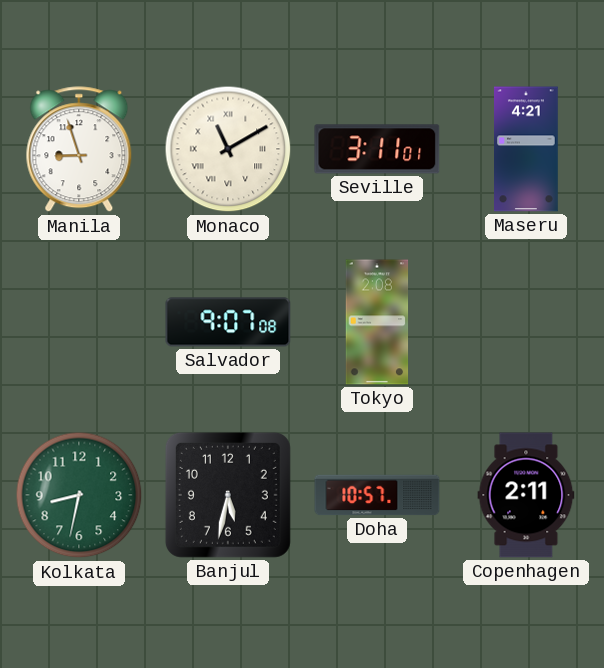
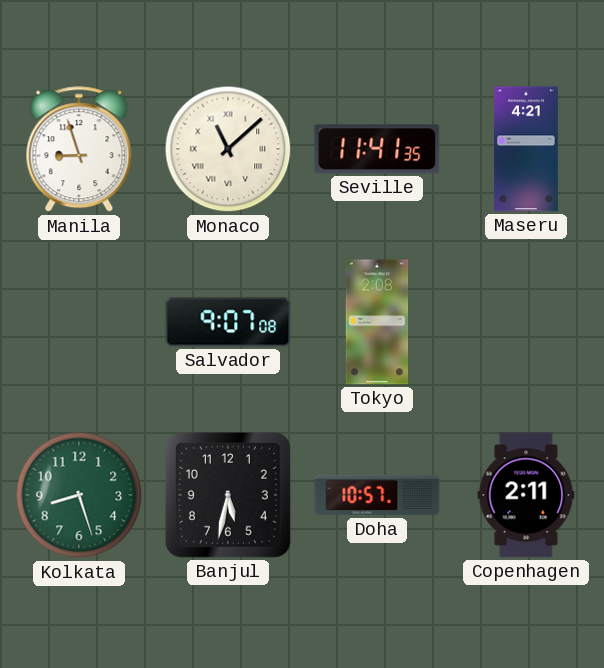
Monaco: 11:10 -> 11:08
Seville: 3:11 -> 11:41
Kolkata: 8:32 -> 8:27
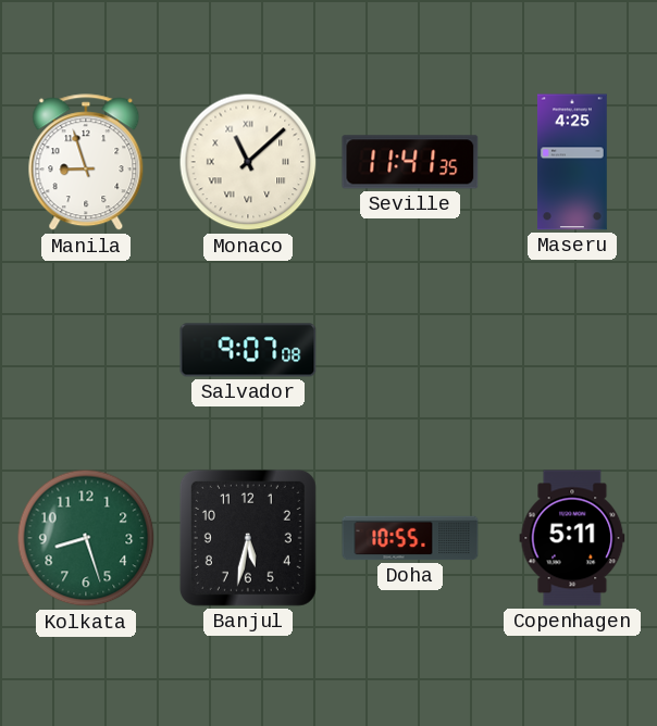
Maseru: 4:21 -> 4:25
Tokyo: 2:08 -> none
Doha: 10:57 -> 10:55
Copenhagen: 2:11 -> 5:11
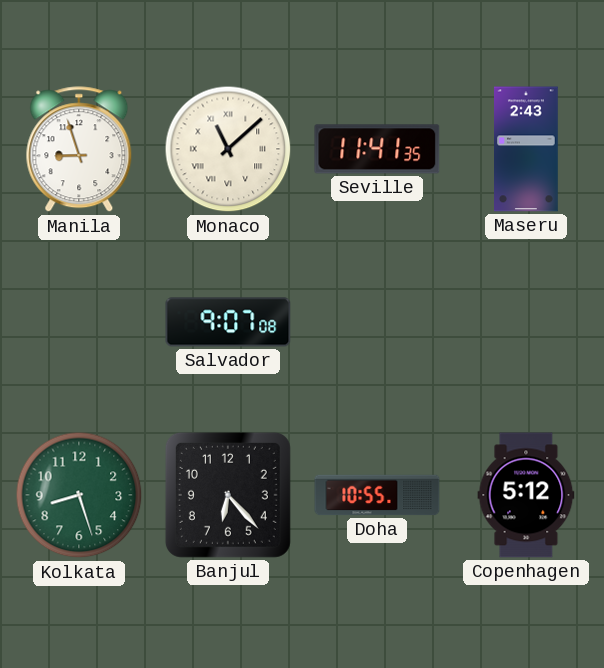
Maseru: 4:25 -> 2:43
Banjul: 5:32 -> 6:23
Copenhagen: 5:11 -> 5:12
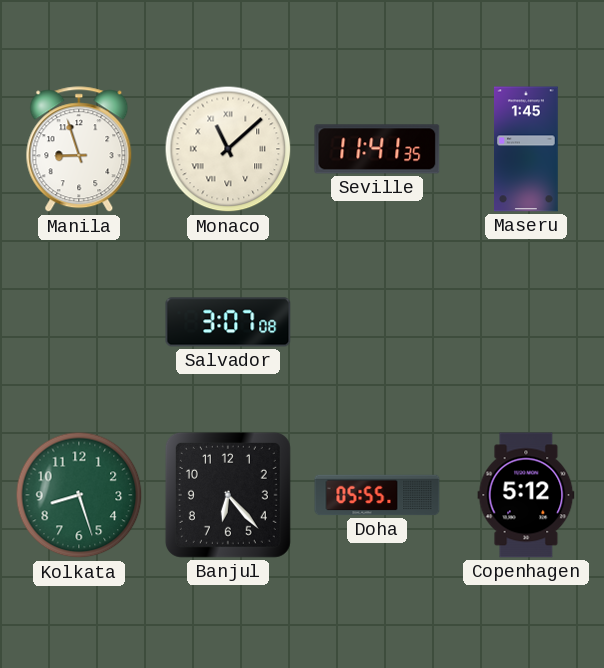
Maseru: 2:43 -> 1:45
Salvador: 9:07 -> 3:07
Doha: 10:55 -> 05:55
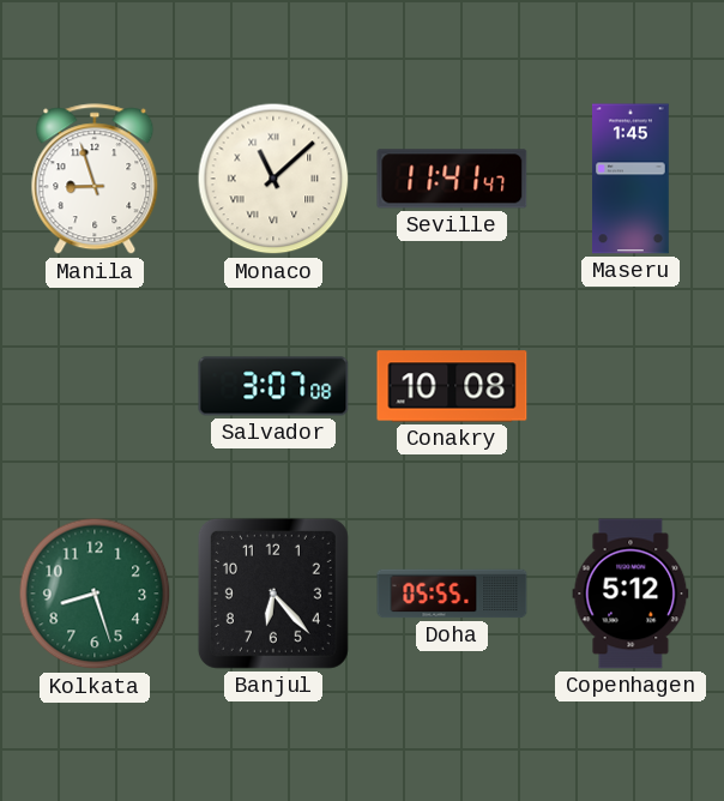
Seville: 11:41:35 -> 11:41:47
Conakry: none -> 10:08
